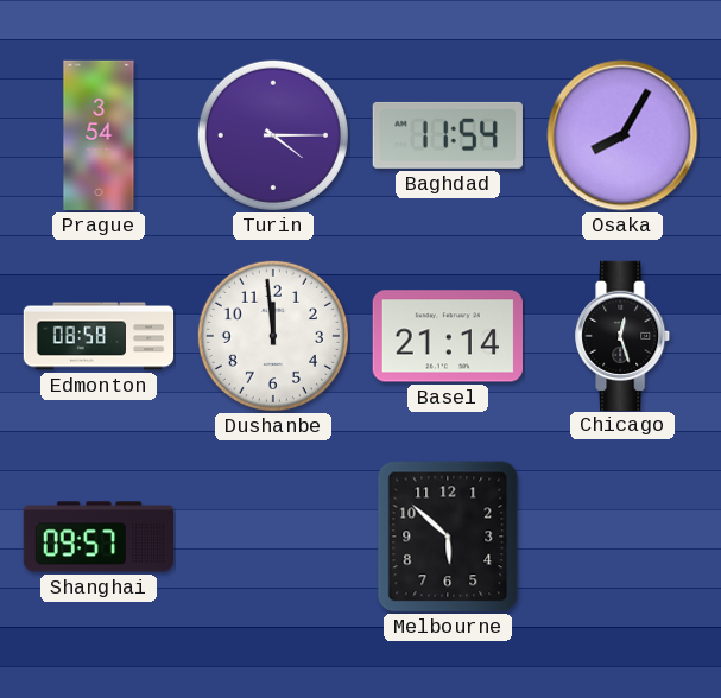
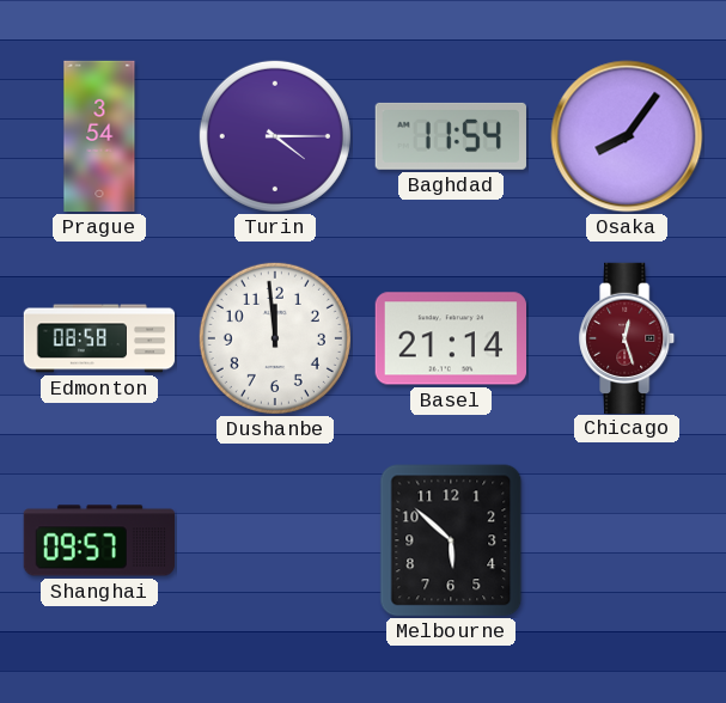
Osaka: 8:05 -> 8:06
Chicago dial: black -> burgundy
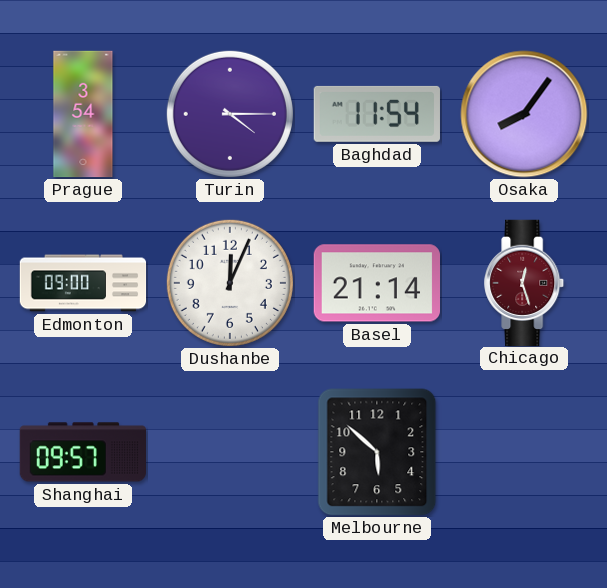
Edmonton: 08:58 -> 09:00
Dushanbe: 11:59 -> 12:04
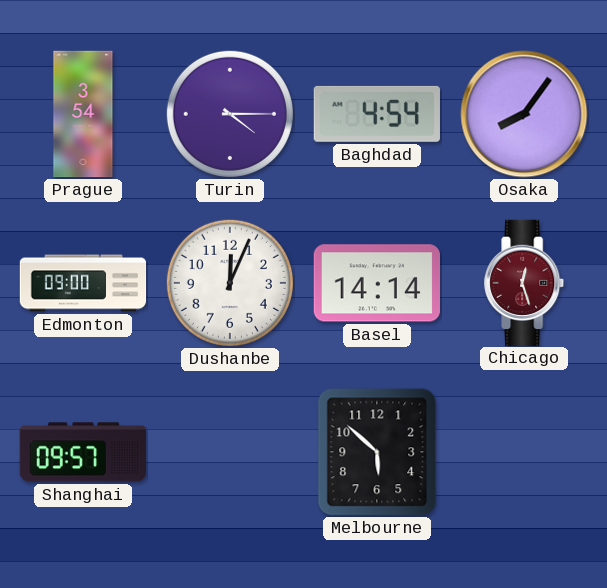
Baghdad: 11:54 -> 4:54
Basel: 21:14 -> 14:14
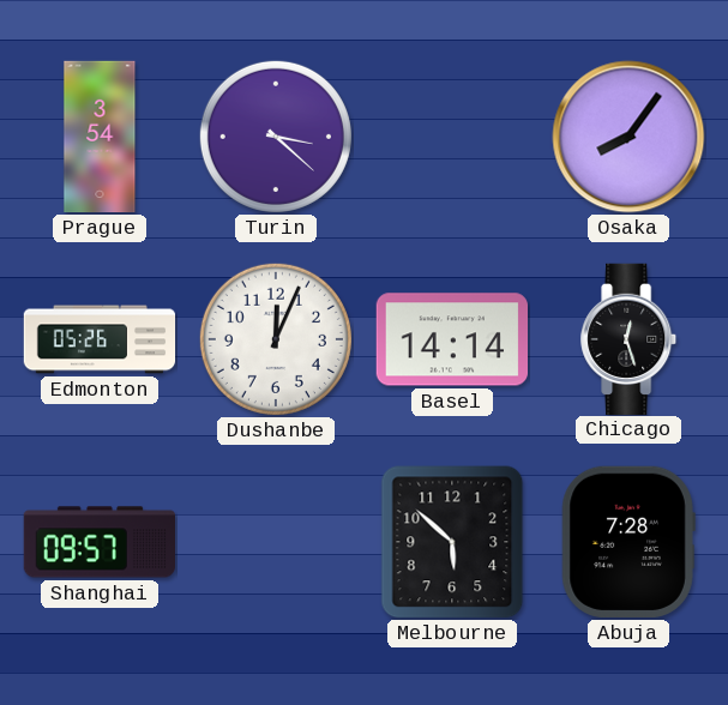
Turin: 4:15 -> 3:22
Baghdad: 4:54 -> none
Edmonton: 09:00 -> 05:26
Chicago dial: burgundy -> black
Abuja: none -> 7:28
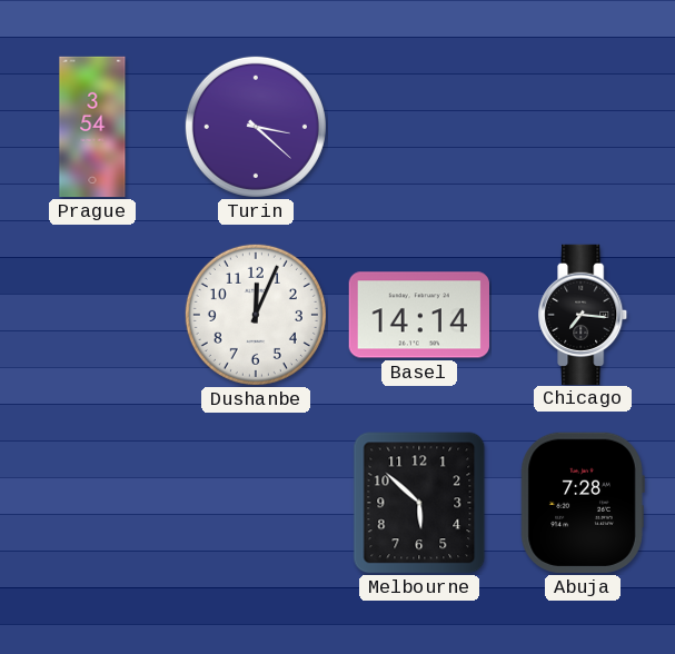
Osaka: 8:06 -> none
Edmonton: 05:26 -> none
Chicago: 12:27 -> 7:16
Shanghai: 09:57 -> none
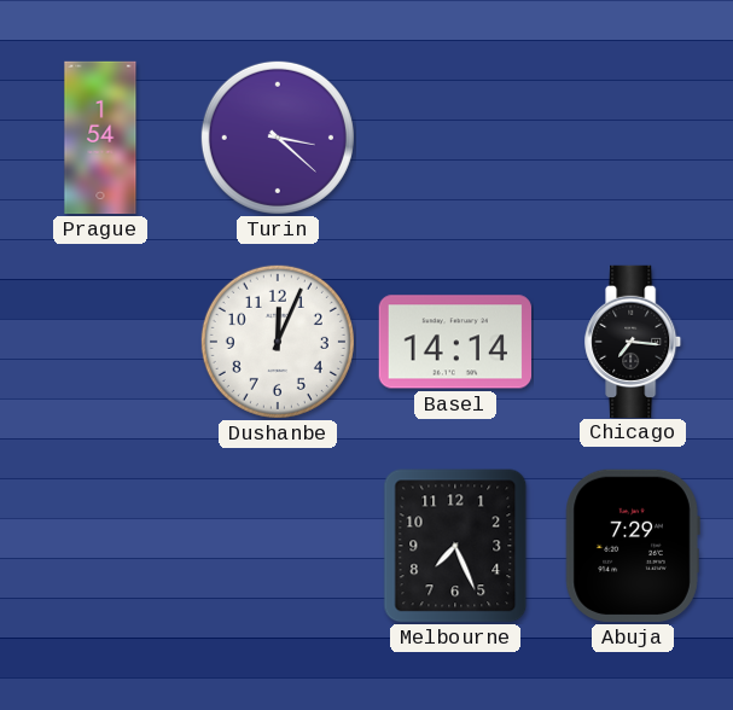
Prague: 3:54 -> 1:54
Melbourne: 5:52 -> 7:26
Abuja: 7:28 -> 7:29
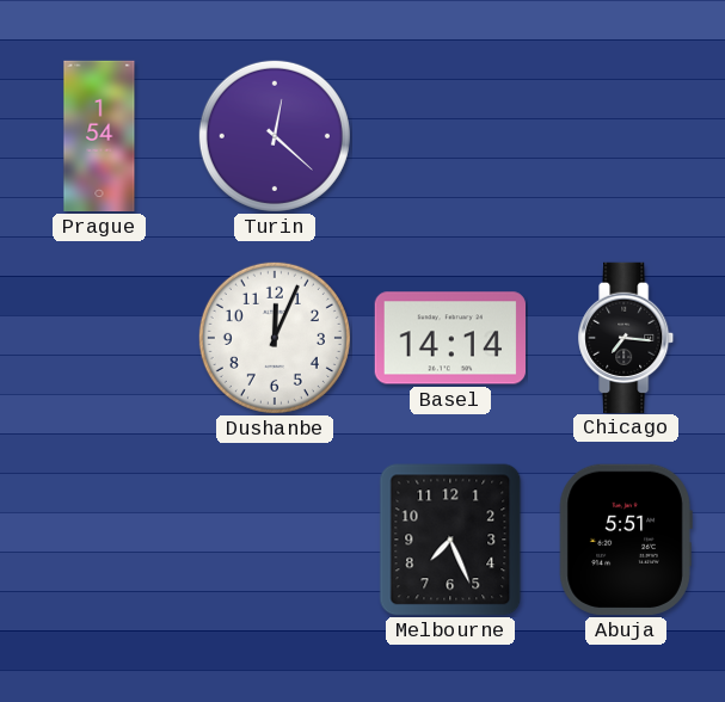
Turin: 3:22 -> 12:22
Abuja: 7:29 -> 5:51
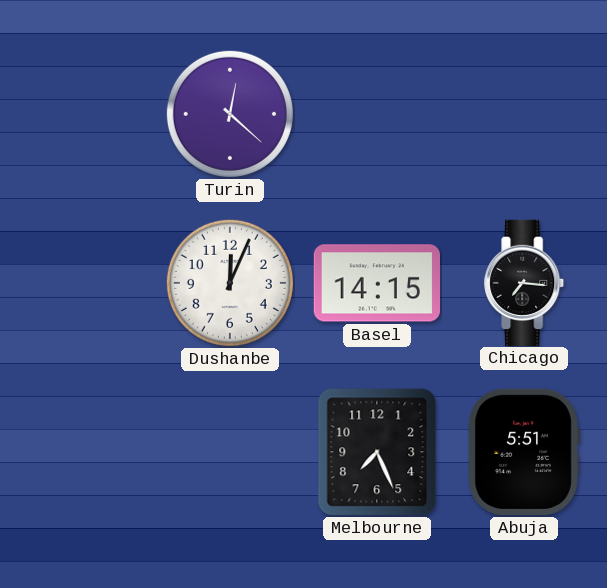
Prague: 1:54 -> none
Basel: 14:14 -> 14:15
